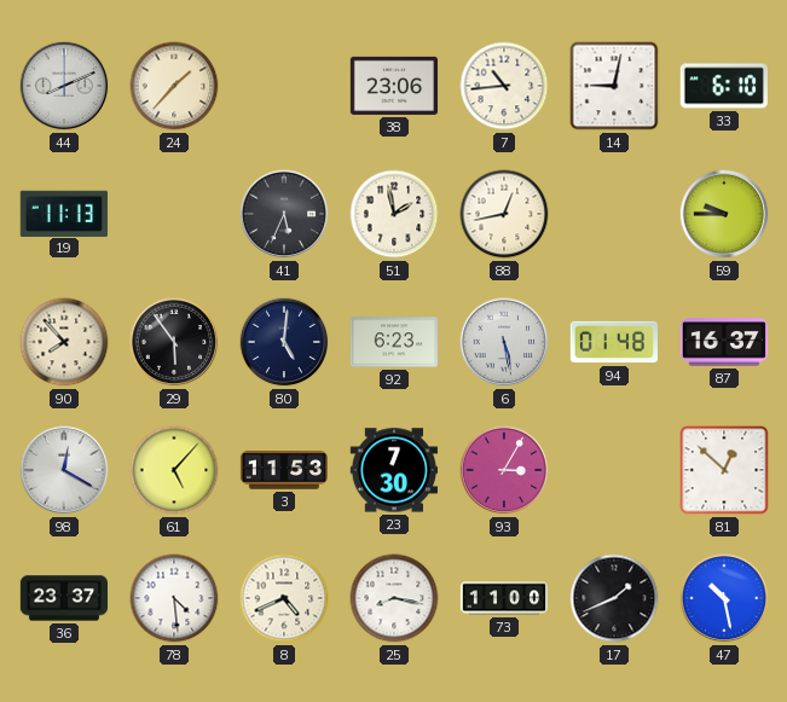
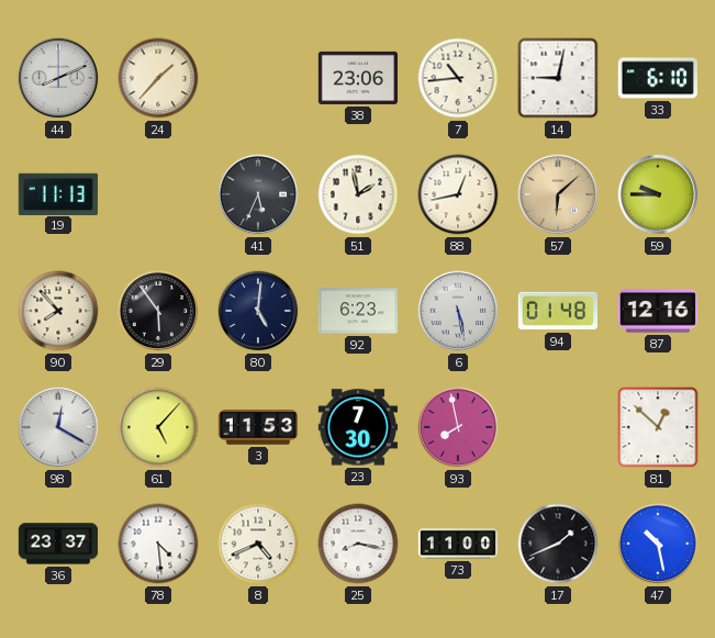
57: none -> 6:08
87: 16:37 -> 12:16
93: 3:05 -> 7:58
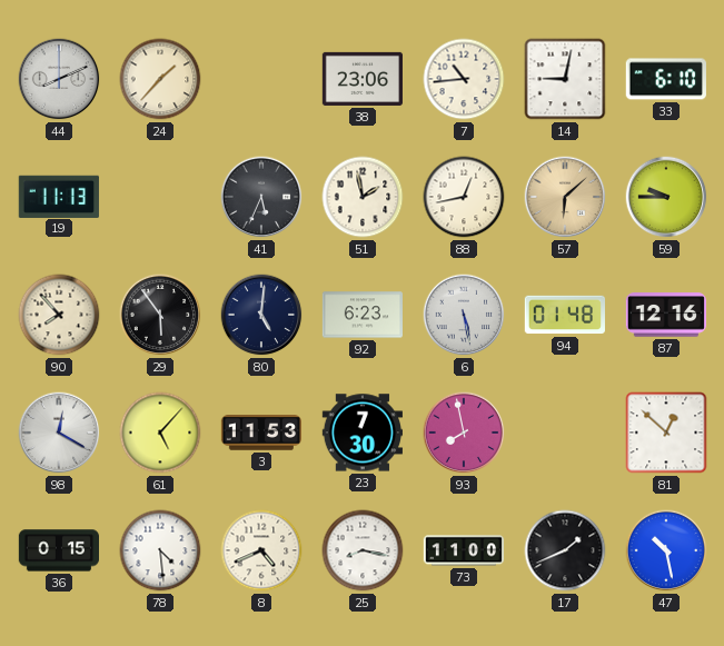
36: 23:37 -> 0:15
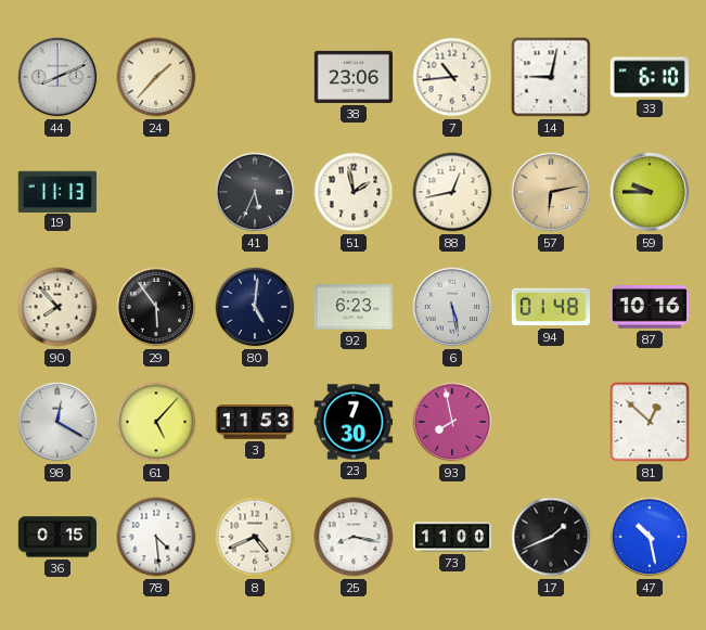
57: 6:08 -> 6:13
87: 12:16 -> 10:16
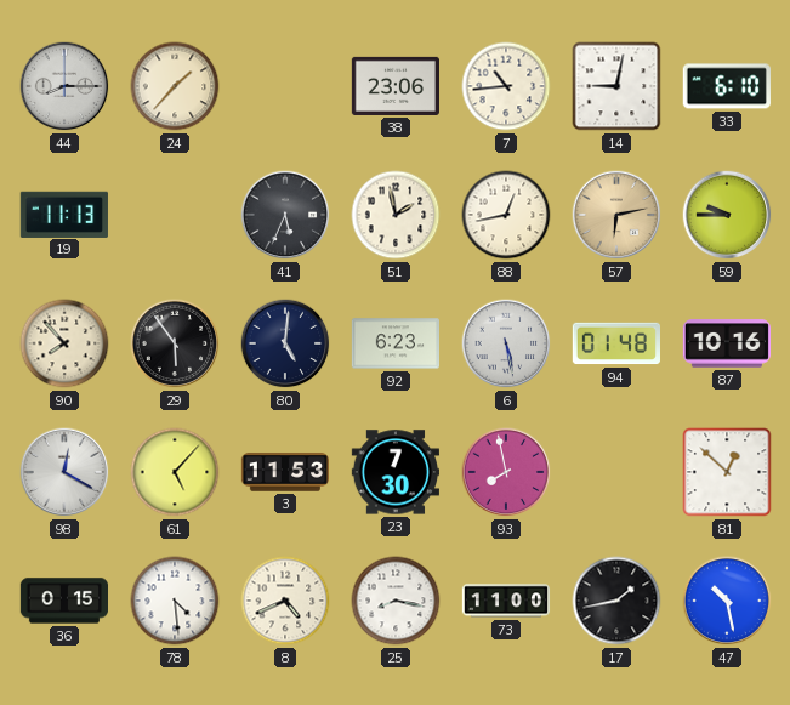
44: 8:11 -> 8:15
17: 1:41 -> 1:43
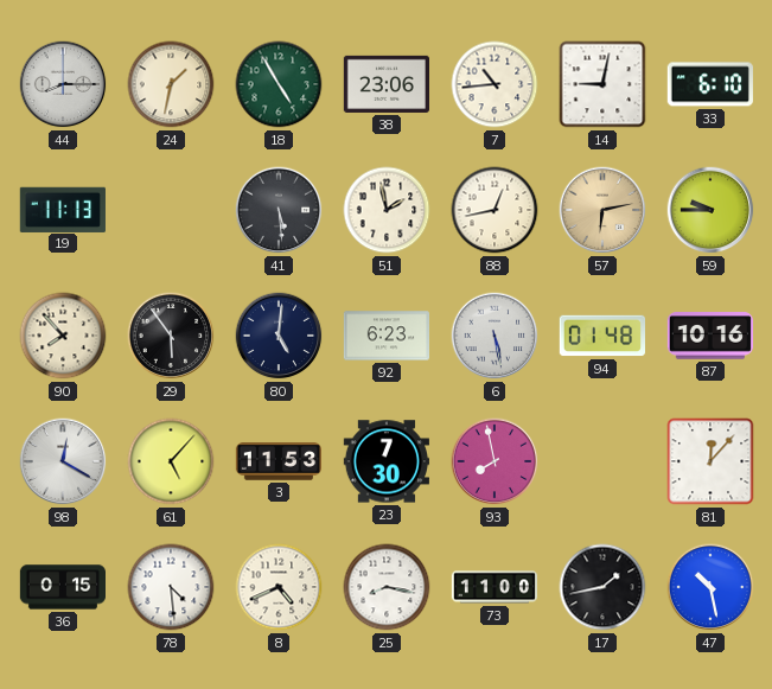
24: 1:37 -> 1:32
18: none -> 4:55
41: 5:34 -> 5:29
81: 12:52 -> 12:07
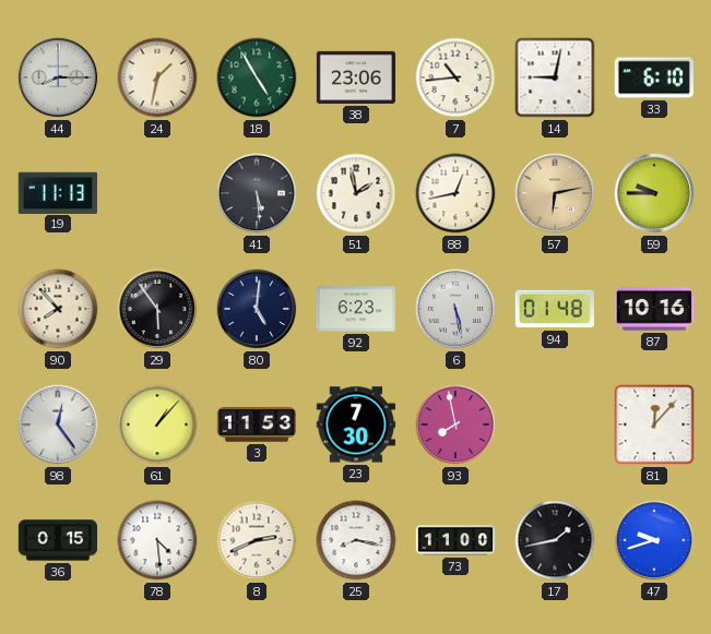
98: 12:20 -> 12:24
61: 5:07 -> 1:07
8: 4:41 -> 2:41
47: 10:28 -> 9:42
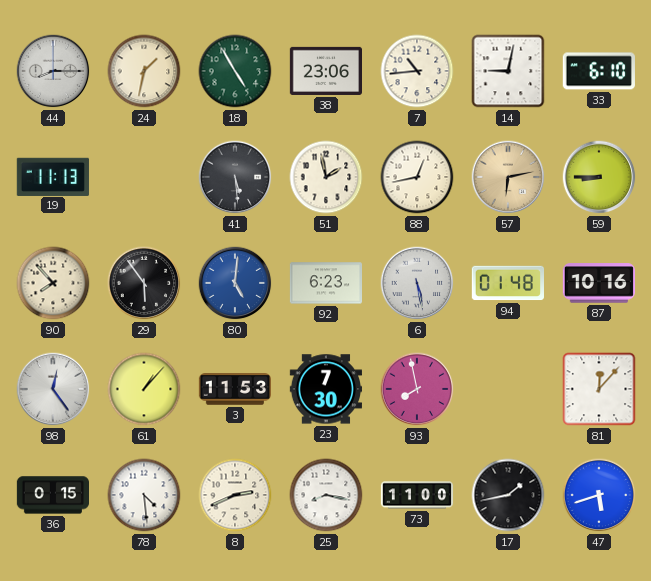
59: 9:45 -> 8:45
80 dial: navy -> blue
47: 9:42 -> 5:42
